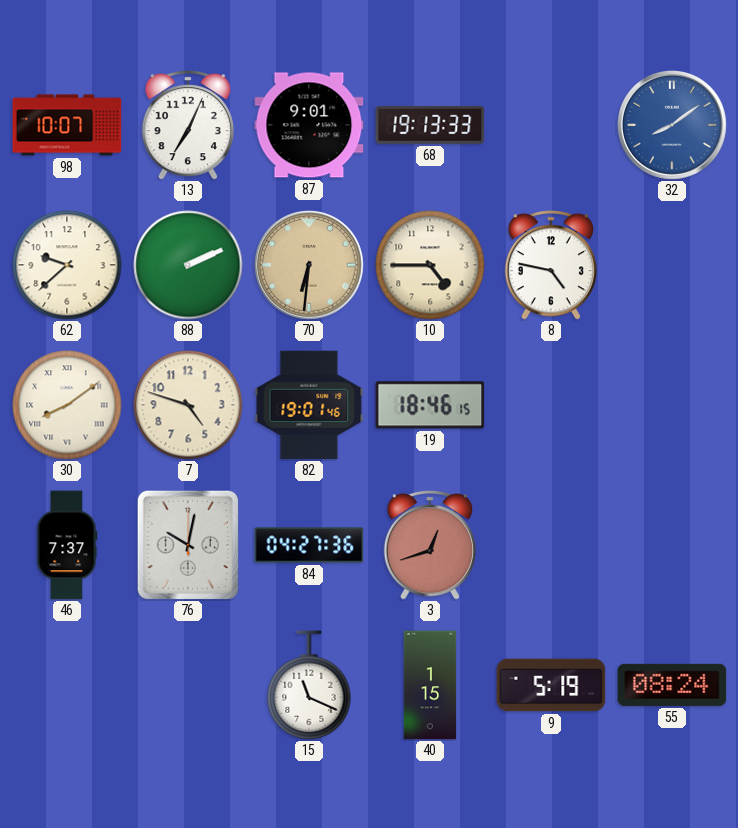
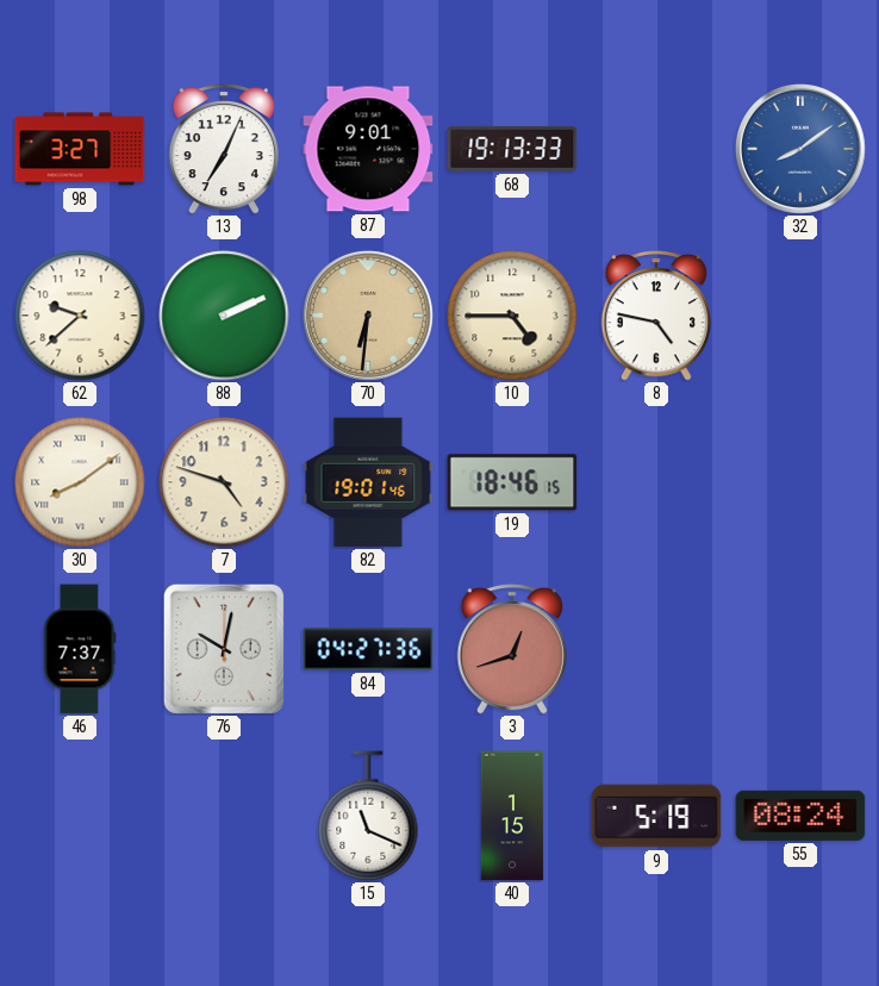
98: 10:07 -> 3:27
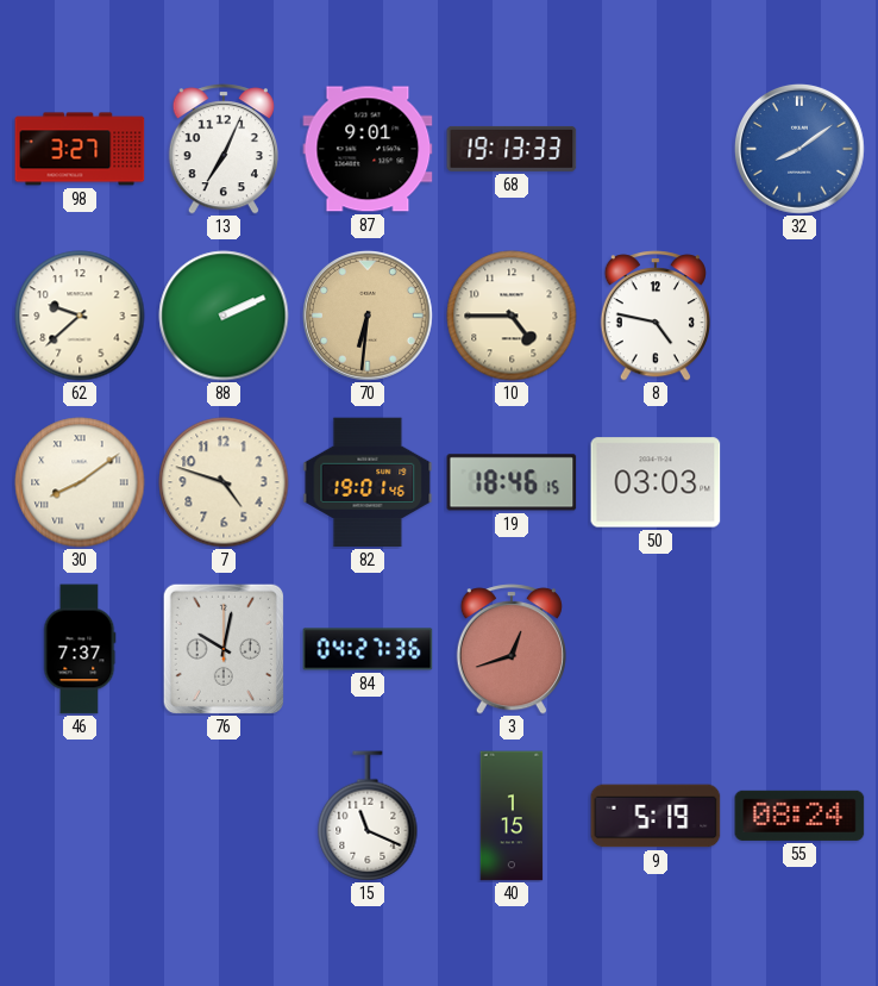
50: none -> 03:03
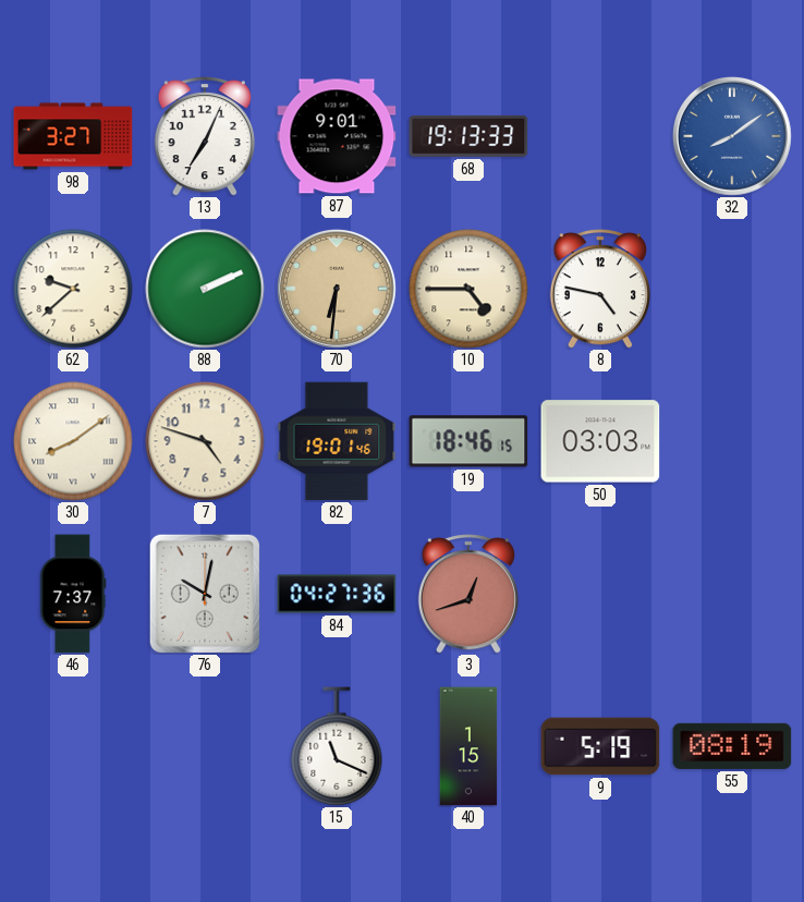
55: 08:24 -> 08:19
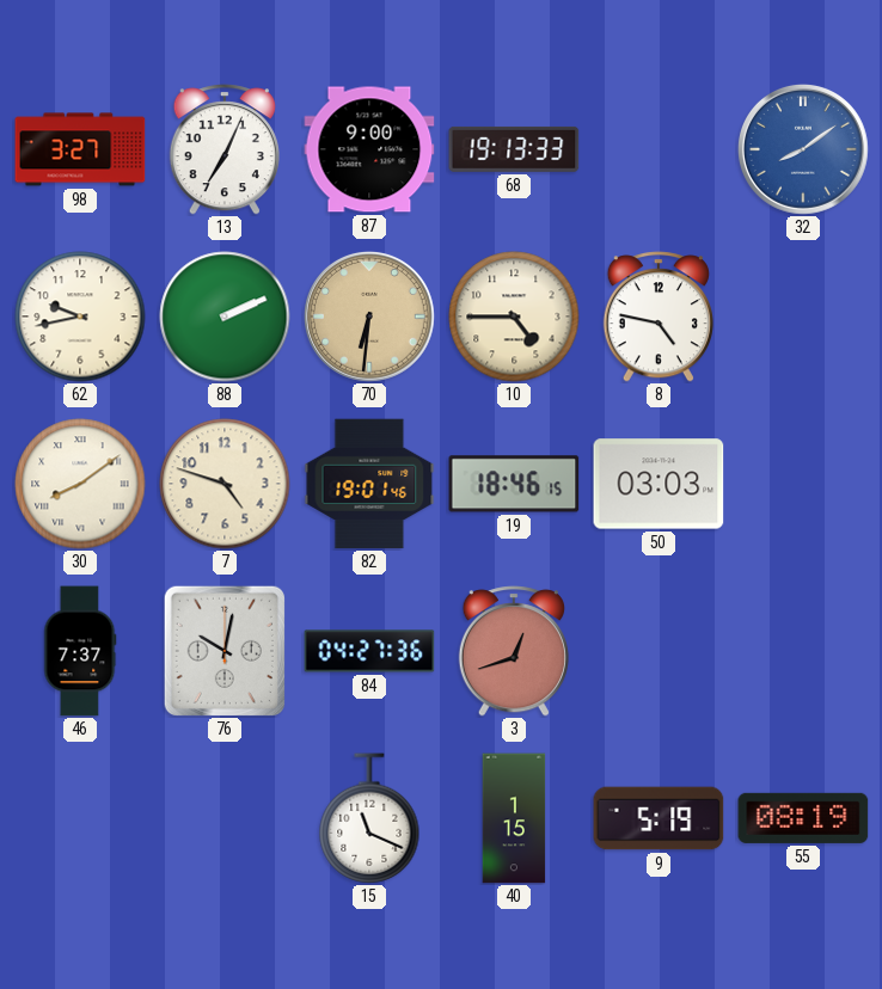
87: 9:01 -> 9:00
62: 9:38 -> 9:43
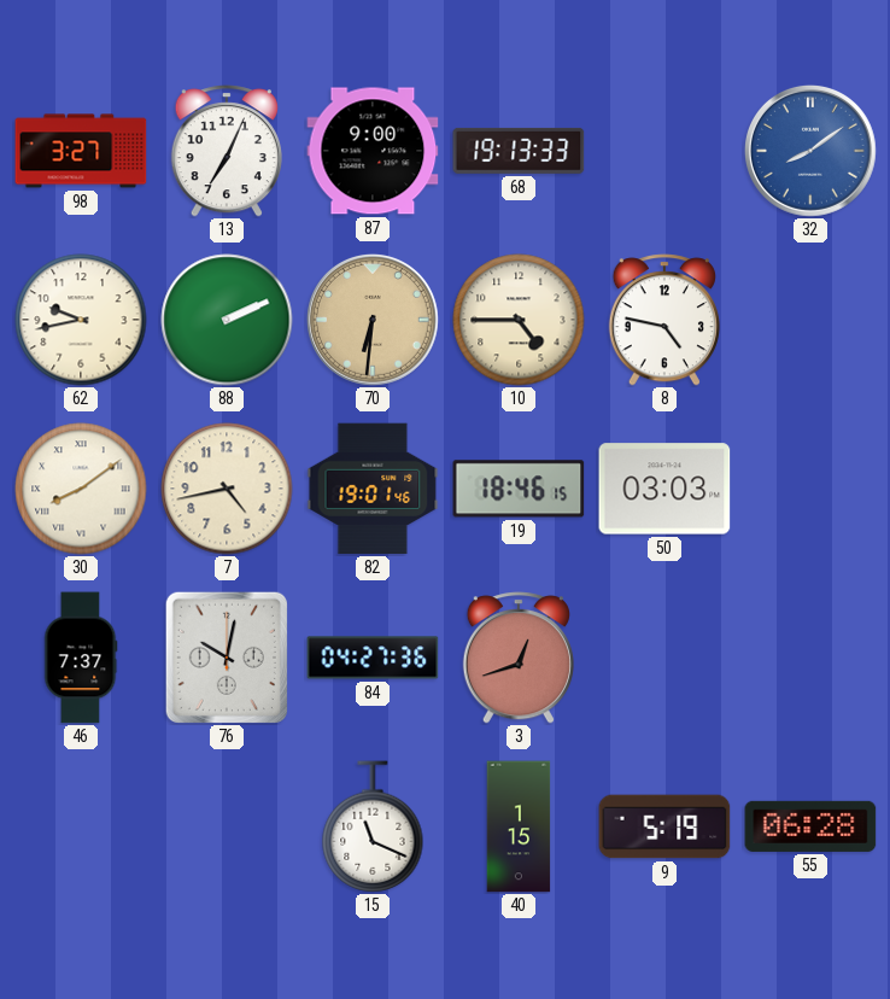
7: 4:48 -> 4:43
55: 08:19 -> 06:28
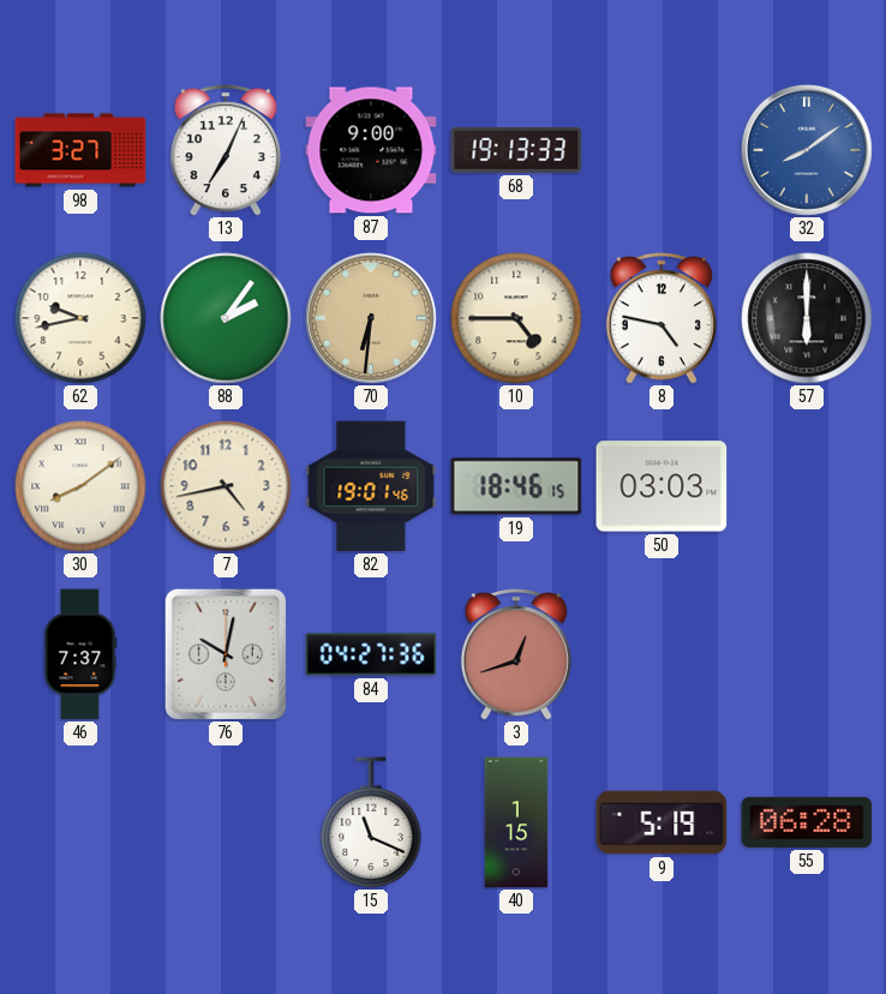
88: 2:11 -> 2:06
57: none -> 6:00
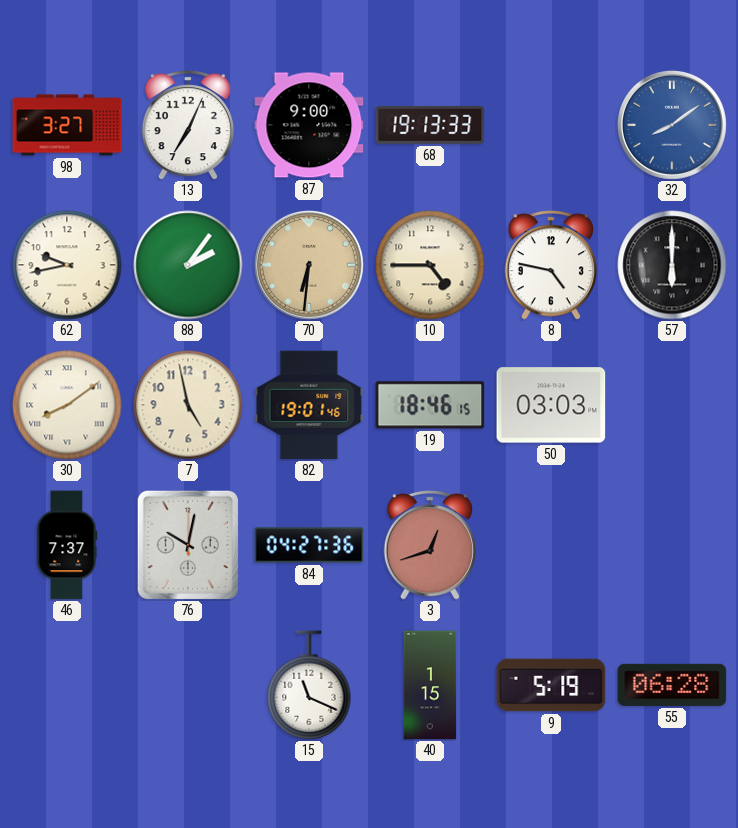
7: 4:43 -> 4:58
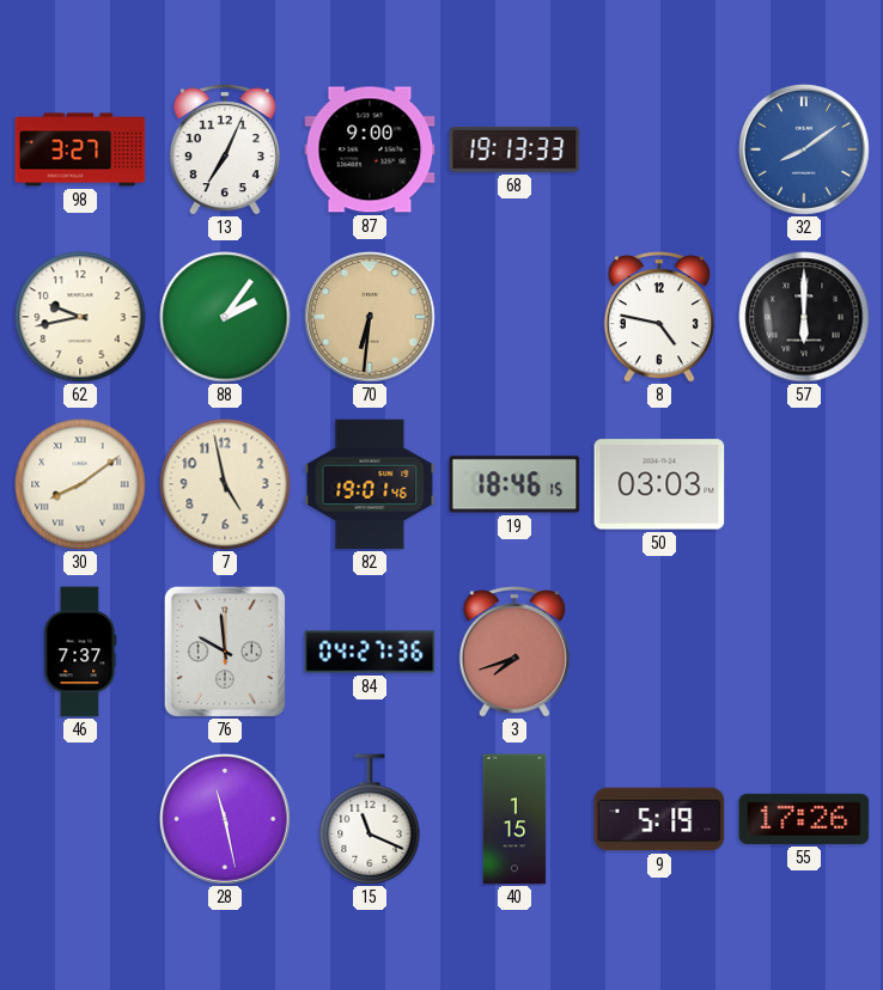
10: 4:45 -> none
76: 10:02 -> 9:59
3: 12:42 -> 7:42
28: none -> 11:28
55: 06:28 -> 17:26
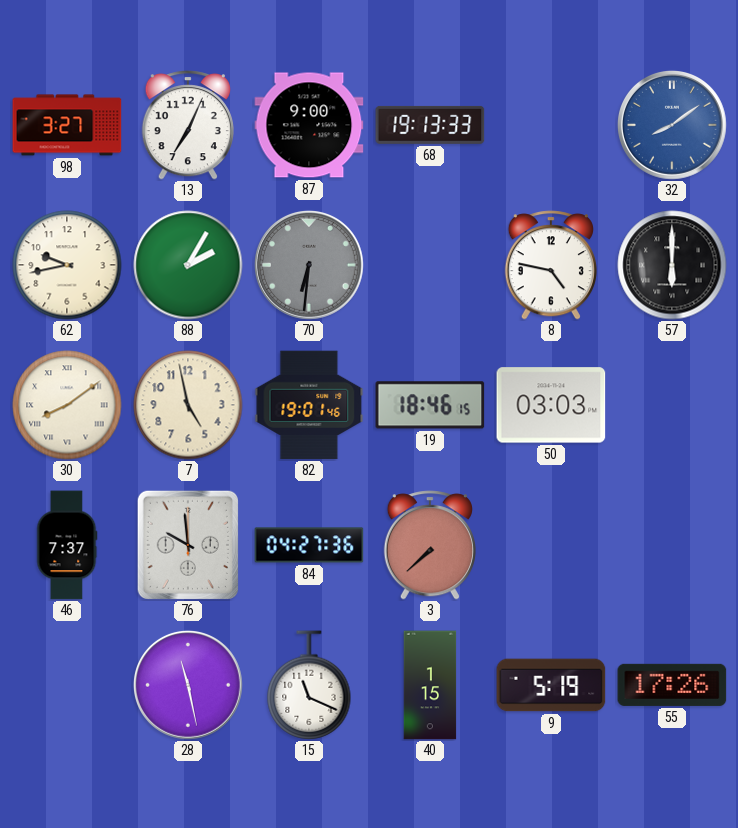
88: 2:06 -> 2:05
70 dial: champagne -> grey
3: 7:42 -> 7:38
